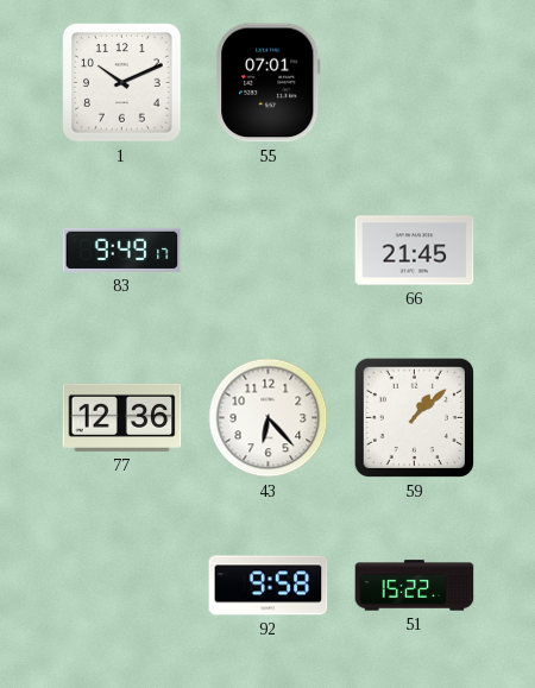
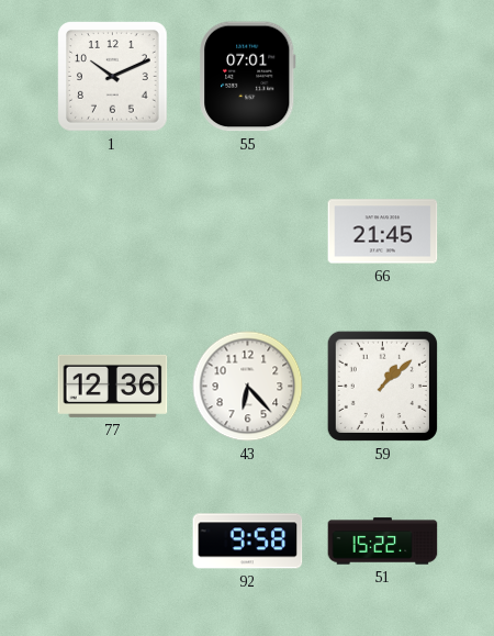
83: 9:49 -> none
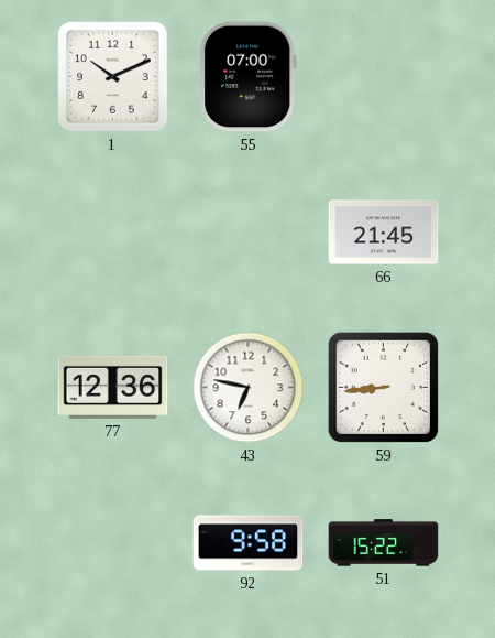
55: 07:01 -> 07:00
43: 6:23 -> 6:47
59: 1:08 -> 8:44
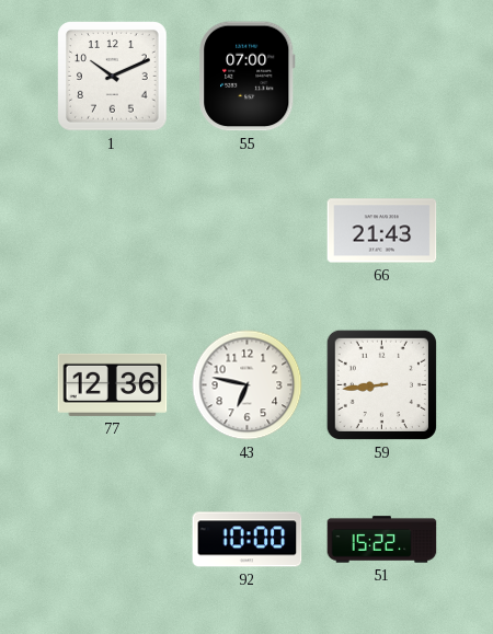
66: 21:45 -> 21:43
92: 9:58 -> 10:00
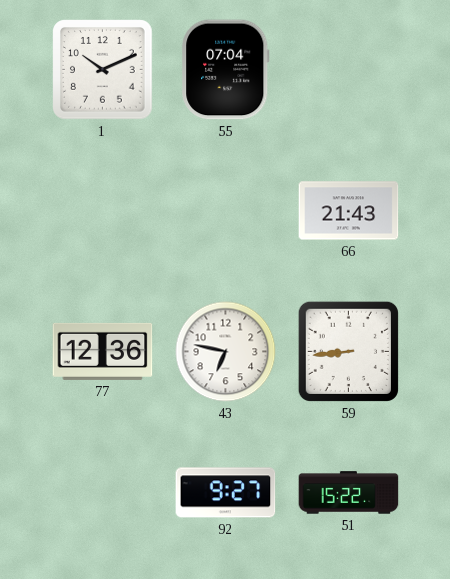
55: 07:00 -> 07:04
92: 10:00 -> 9:27
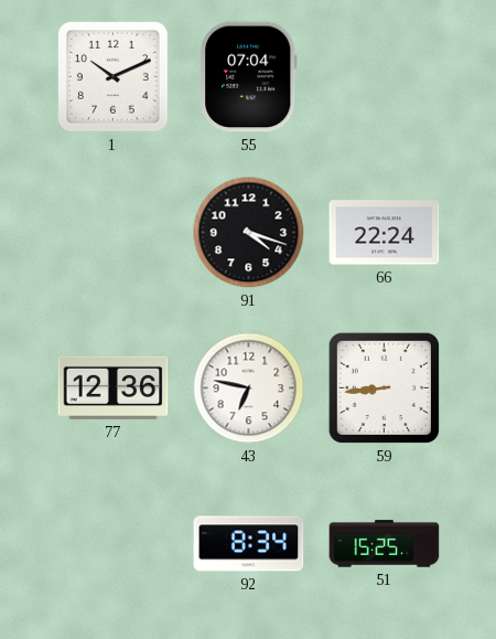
91: none -> 4:18
66: 21:43 -> 22:24
92: 9:27 -> 8:34
51: 15:22 -> 15:25
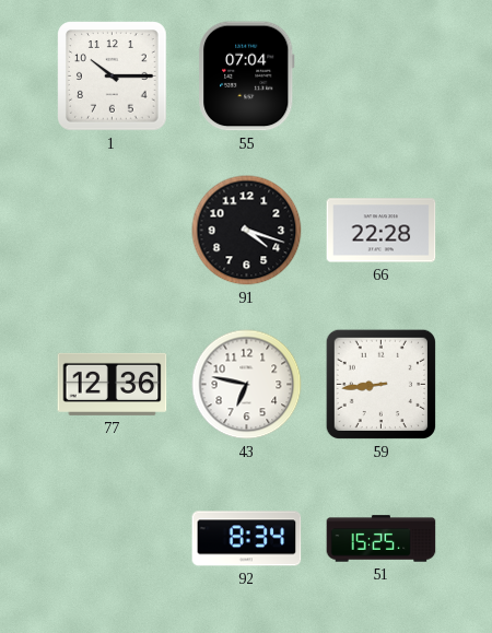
1: 10:11 -> 10:15
66: 22:24 -> 22:28
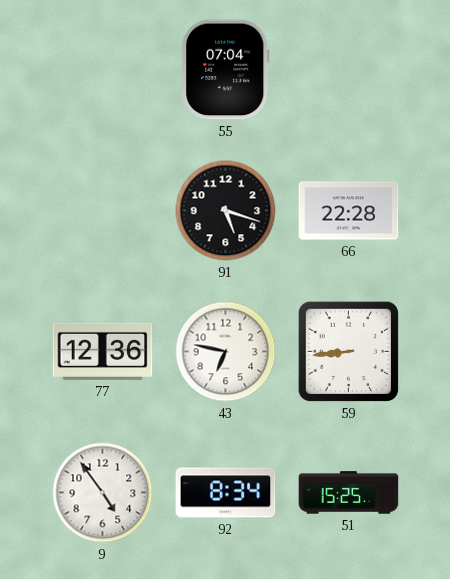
1: 10:15 -> none
91: 4:18 -> 5:18
9: none -> 4:54
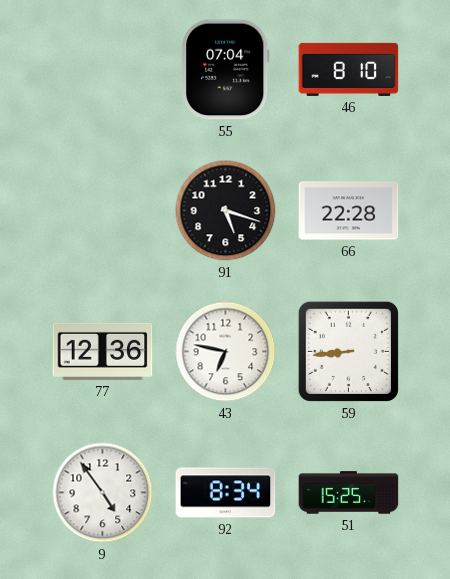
46: none -> 8:10
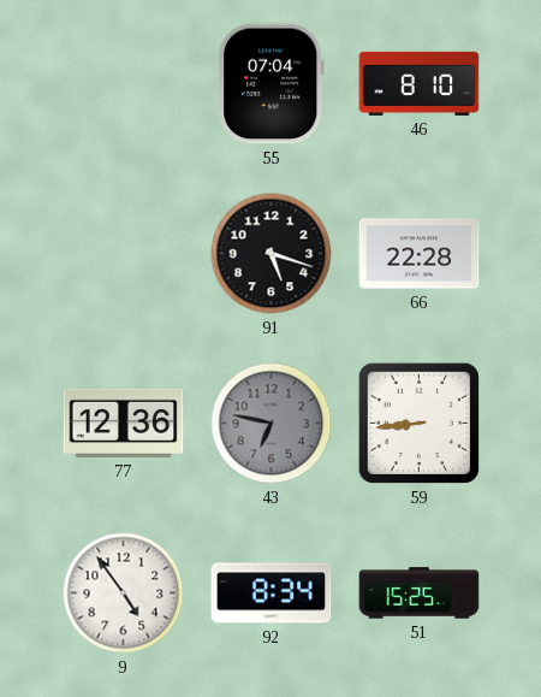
43 dial: white -> grey
